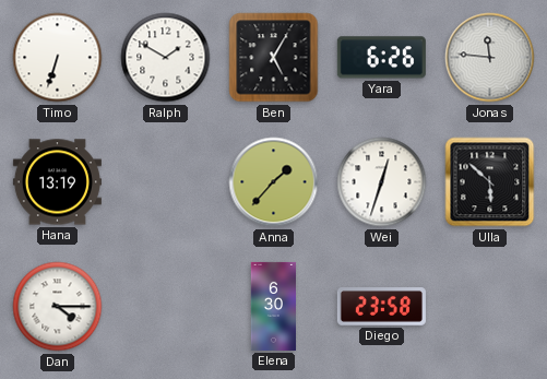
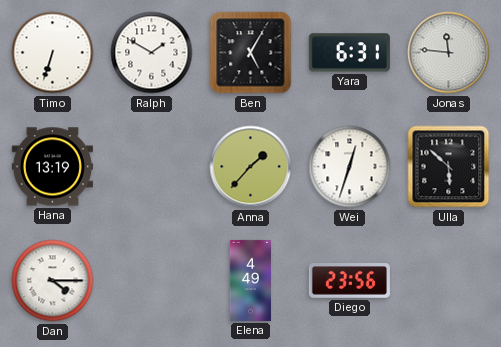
Yara: 6:26 -> 6:31
Elena: 6:30 -> 4:49
Diego: 23:58 -> 23:56
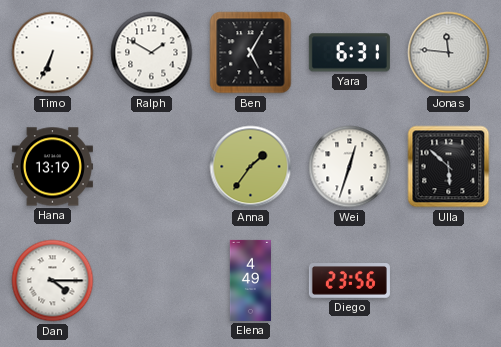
Timo: 6:33 -> 6:34
Anna: 1:37 -> 1:36
